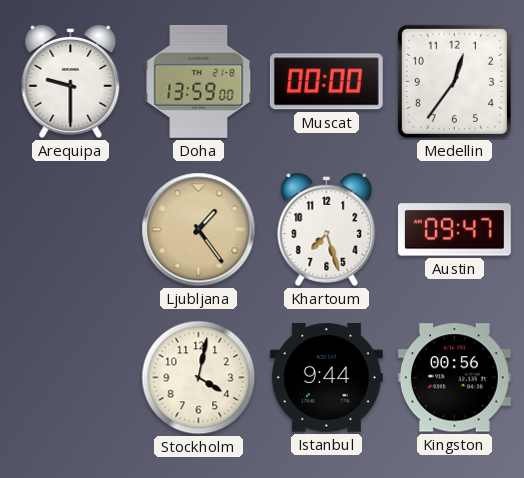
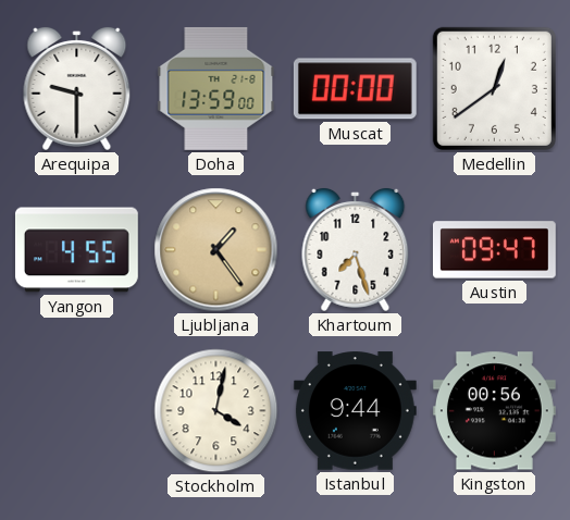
Medellin: 12:36 -> 12:39
Yangon: none -> 4:55
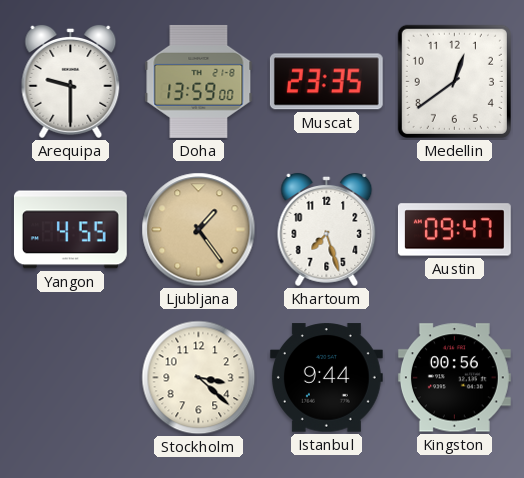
Muscat: 00:00 -> 23:35
Stockholm: 4:02 -> 3:22
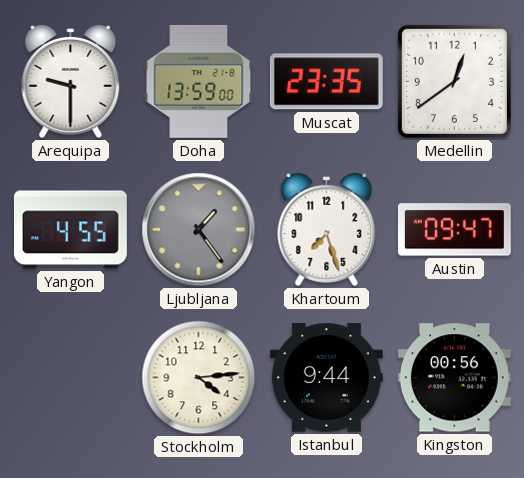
Ljubljana dial: champagne -> grey
Stockholm: 3:22 -> 4:14
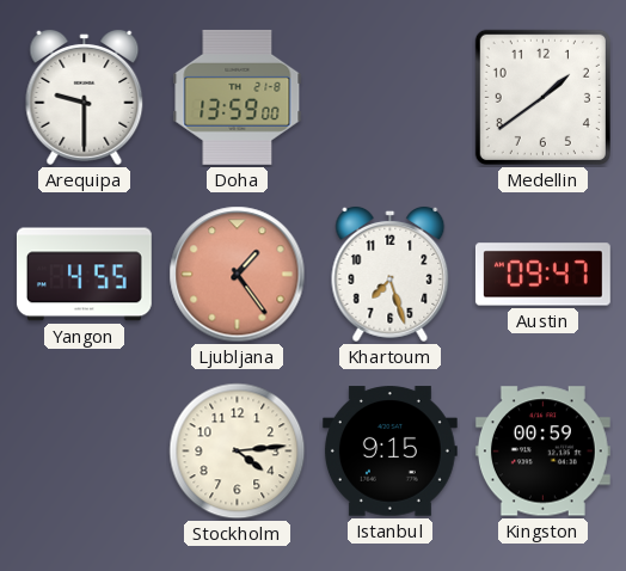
Muscat: 23:35 -> none
Medellin: 12:39 -> 1:39
Ljubljana dial: grey -> salmon
Istanbul: 9:44 -> 9:15
Kingston: 00:56 -> 00:59
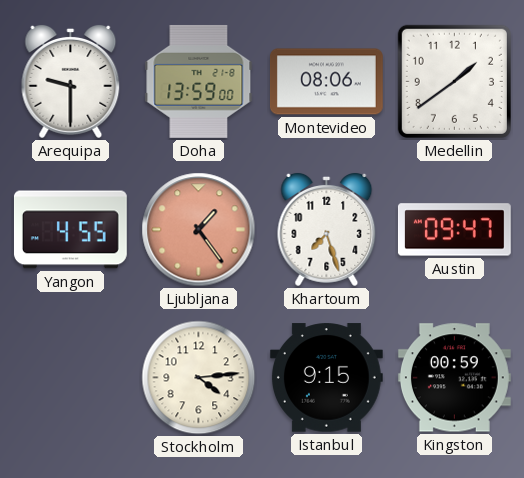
Montevideo: none -> 08:06
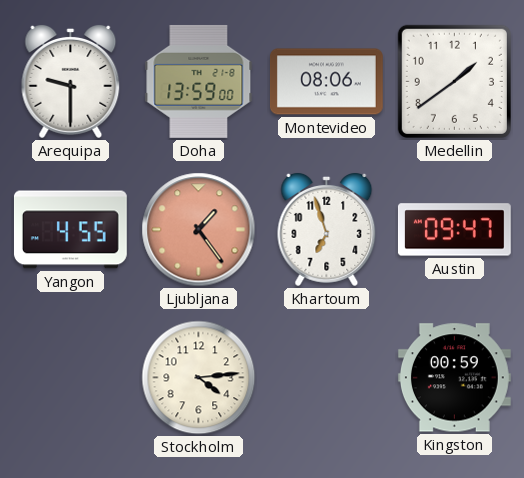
Khartoum: 7:27 -> 6:57
Istanbul: 9:15 -> none
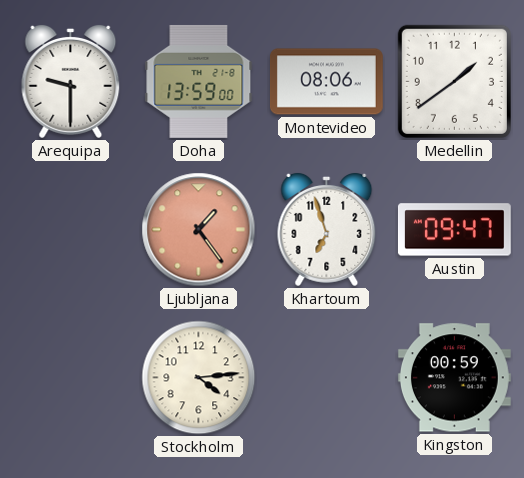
Yangon: 4:55 -> none
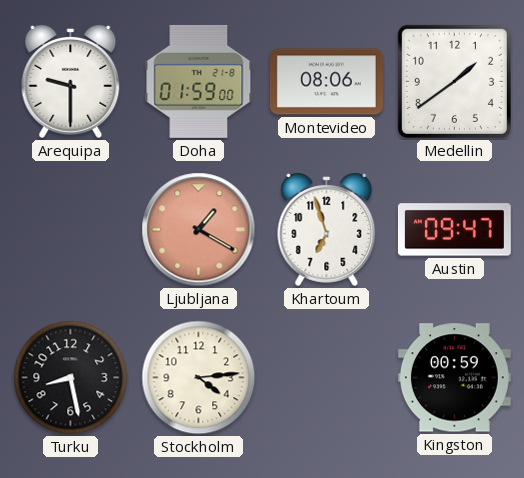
Doha: 13:59 -> 01:59
Ljubljana: 1:24 -> 1:20
Turku: none -> 8:28
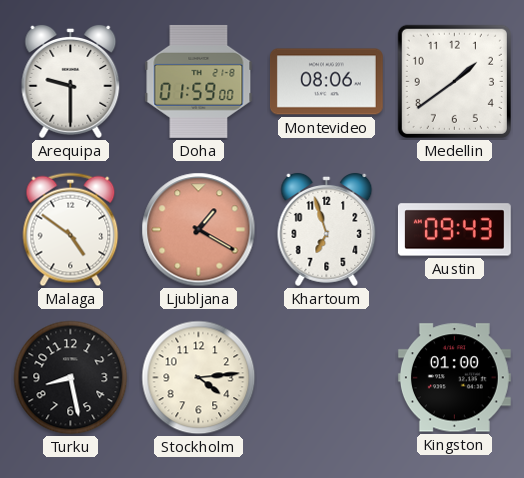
Malaga: none -> 4:51
Austin: 09:47 -> 09:43
Kingston: 00:59 -> 01:00
